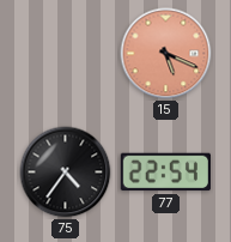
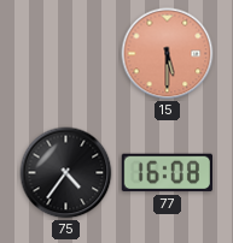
15: 5:19 -> 5:30
77: 22:54 -> 16:08
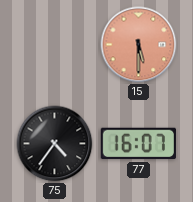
77: 16:08 -> 16:07
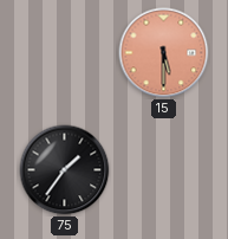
75: 4:36 -> 1:36
77: 16:07 -> none
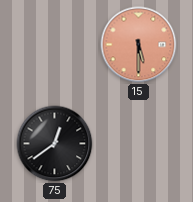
75: 1:36 -> 12:39
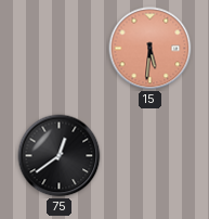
15: 5:30 -> 5:31
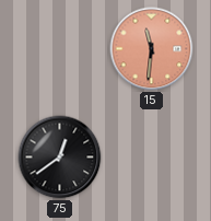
15: 5:31 -> 11:31
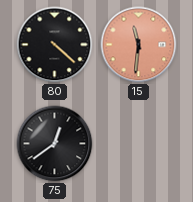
80: none -> 4:22
